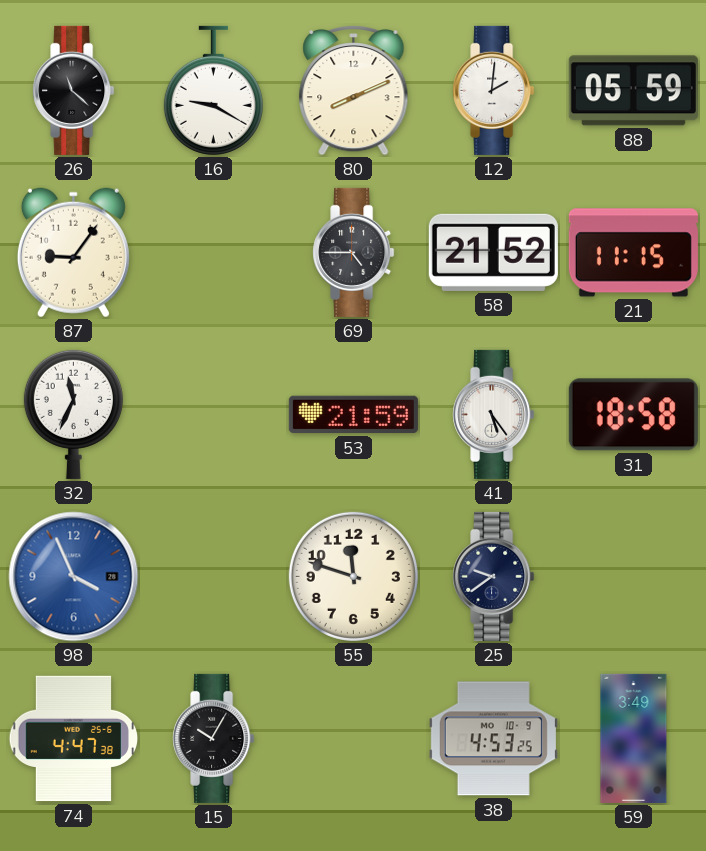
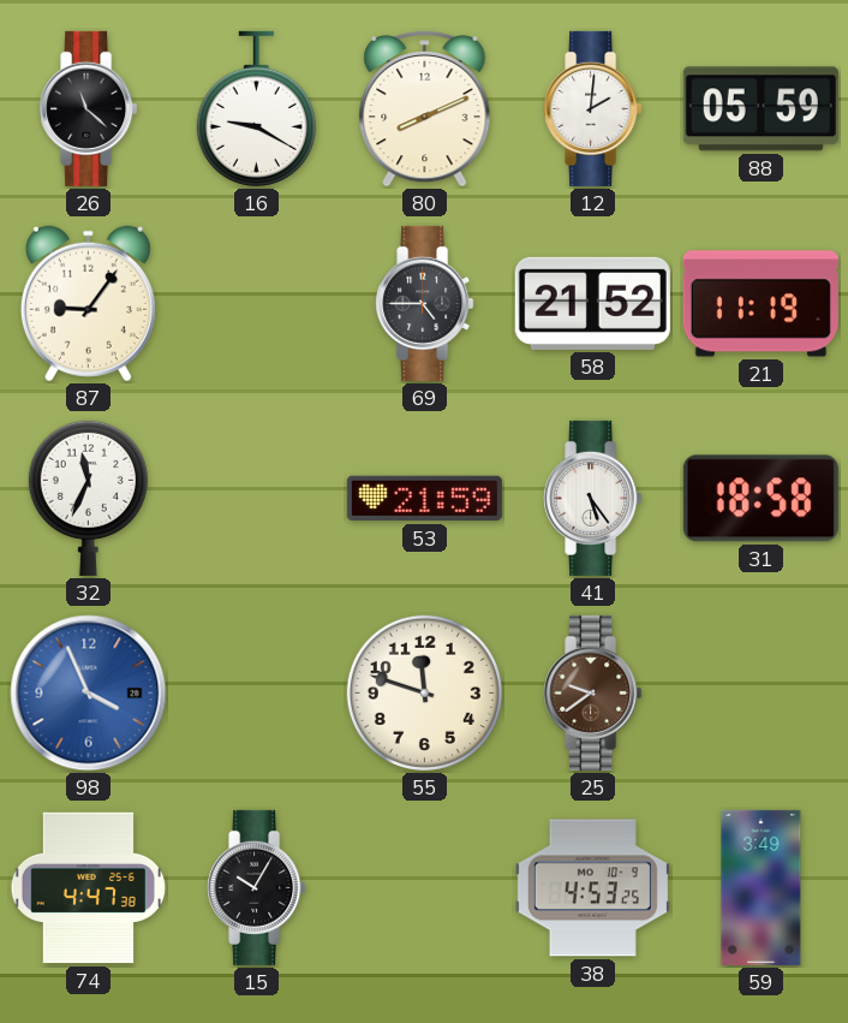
21: 11:15 -> 11:19
25 dial: navy -> brown
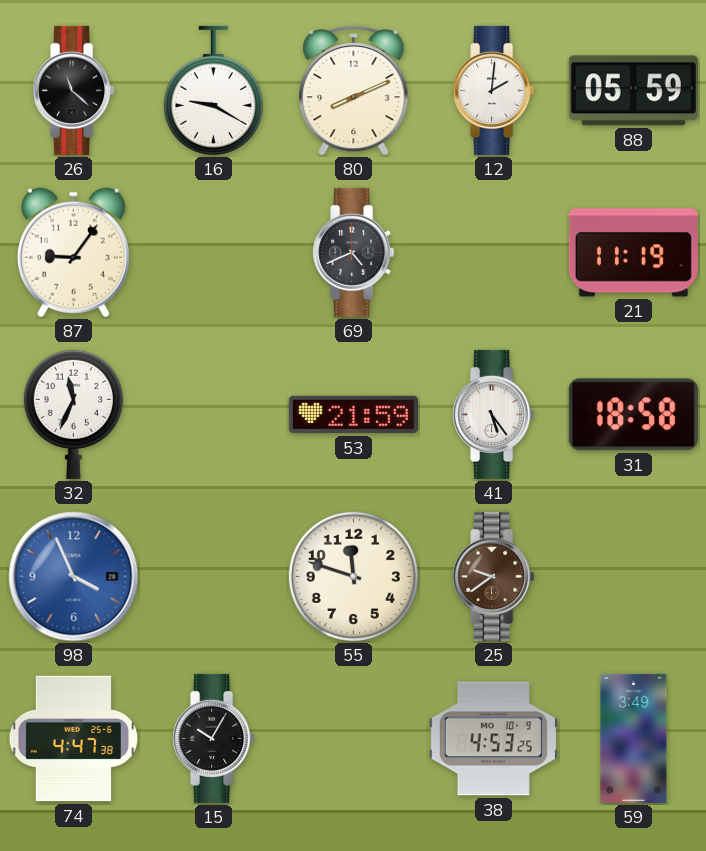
69: 4:45 -> 4:41
58: 21:52 -> none
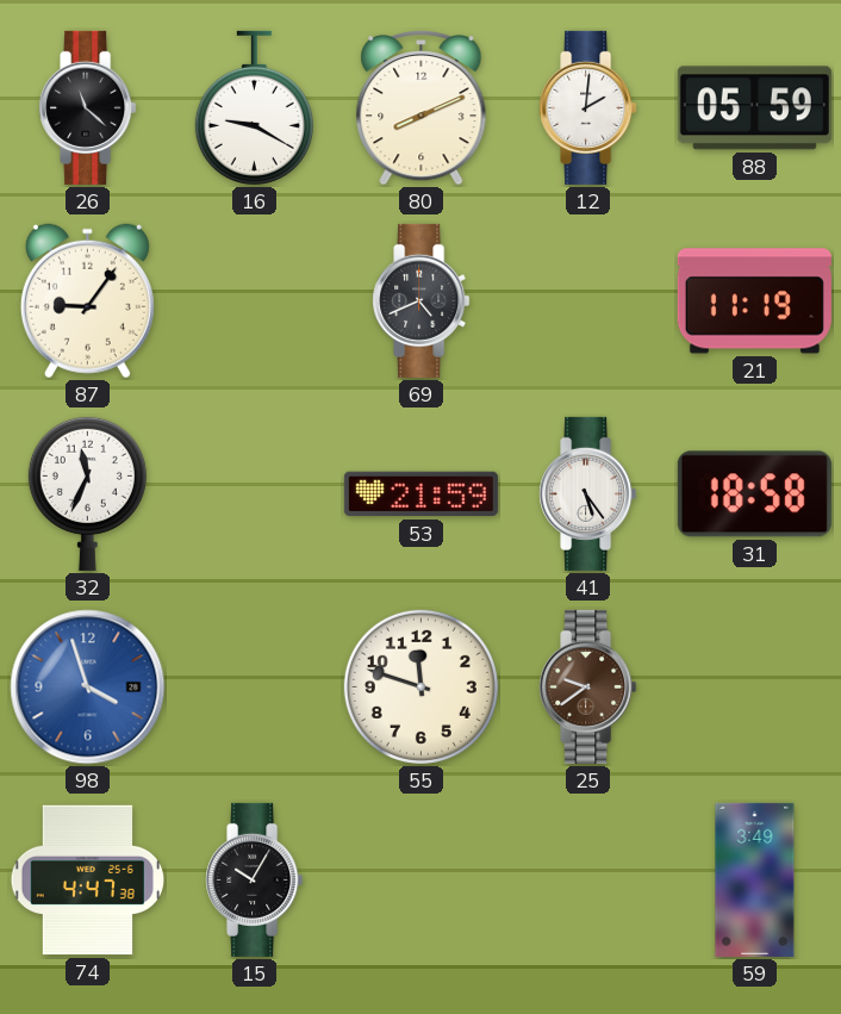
98: 3:56 -> 3:57
38: 4:53 -> none
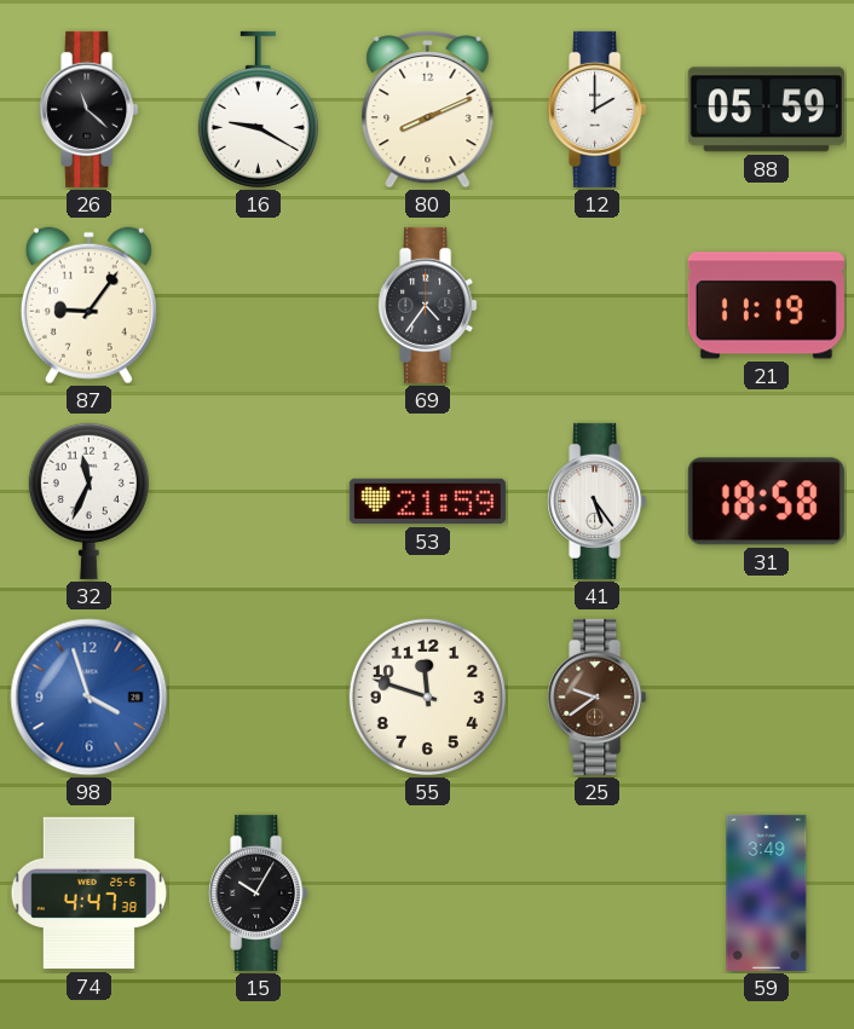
12: 2:01 -> 2:00
69: 4:41 -> 4:36
